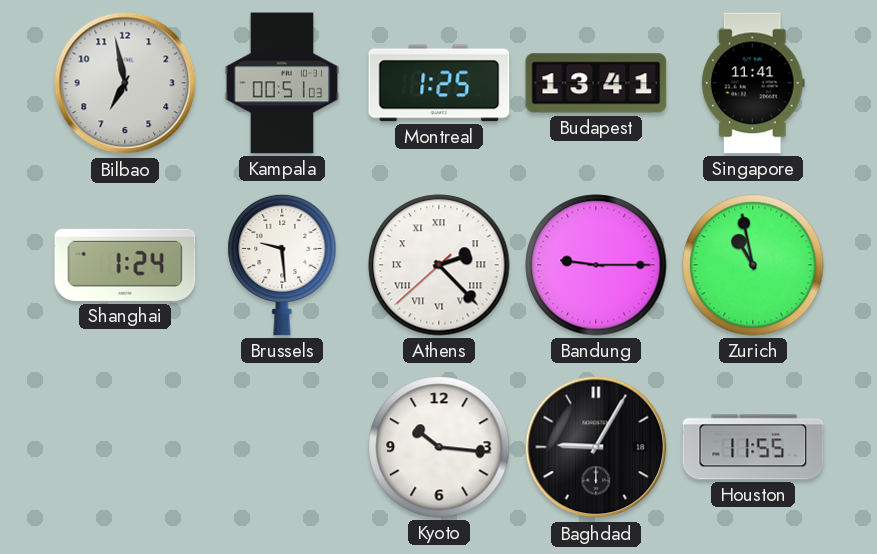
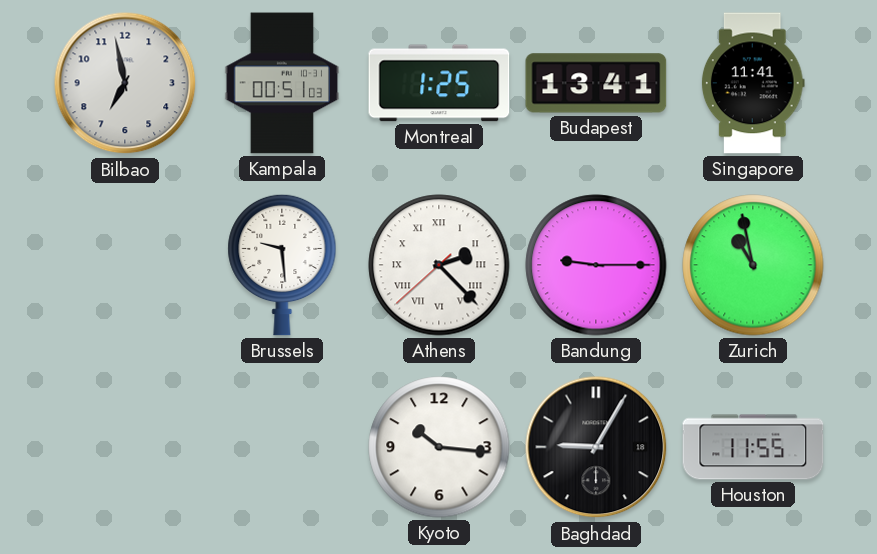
Shanghai: 1:24 -> none
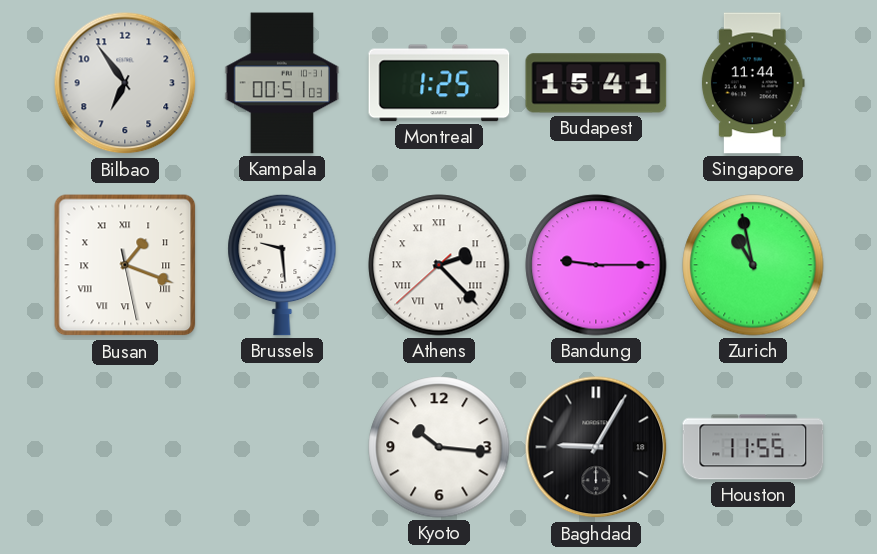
Bilbao: 6:58 -> 6:54
Budapest: 13:41 -> 15:41
Singapore: 11:41 -> 11:44
Busan: none -> 1:18
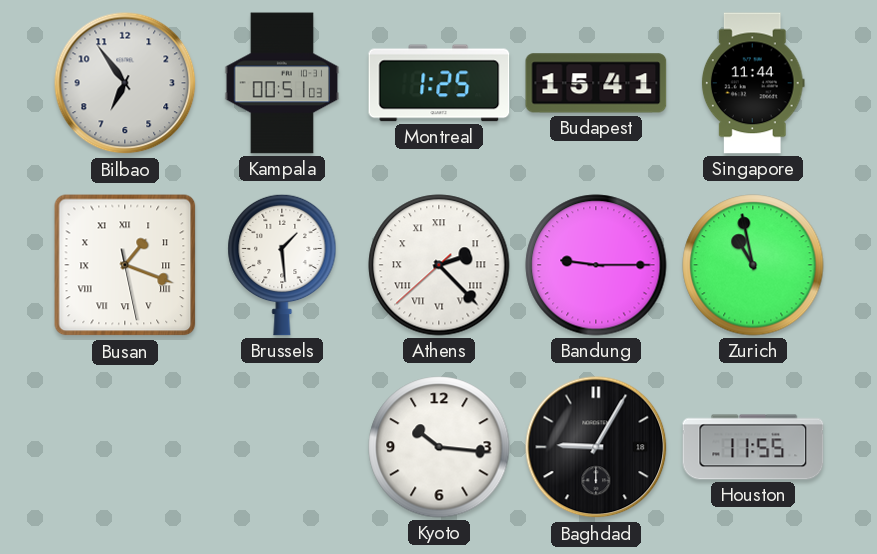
Brussels: 9:29 -> 1:29
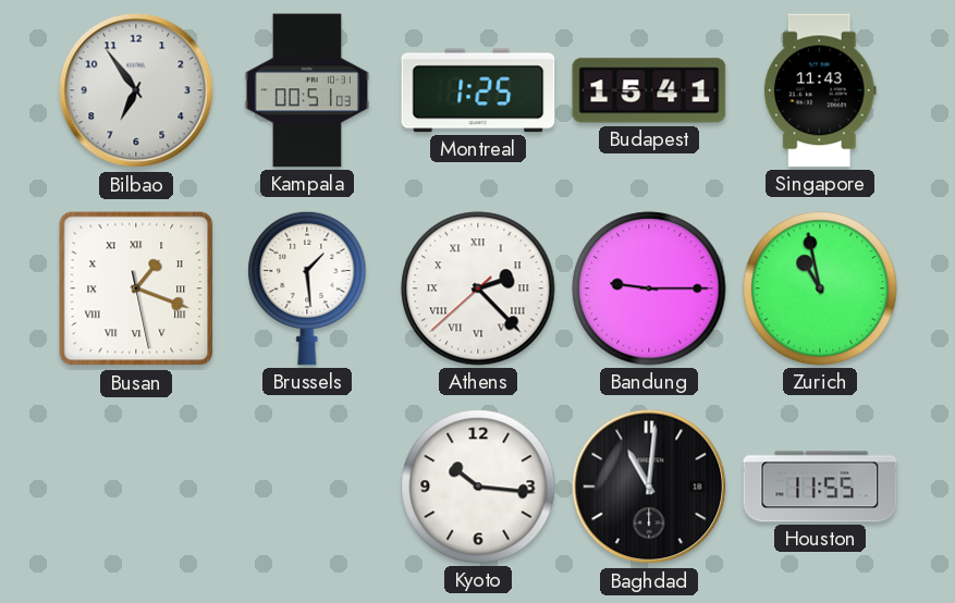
Singapore: 11:44 -> 11:43
Baghdad: 9:05 -> 11:01
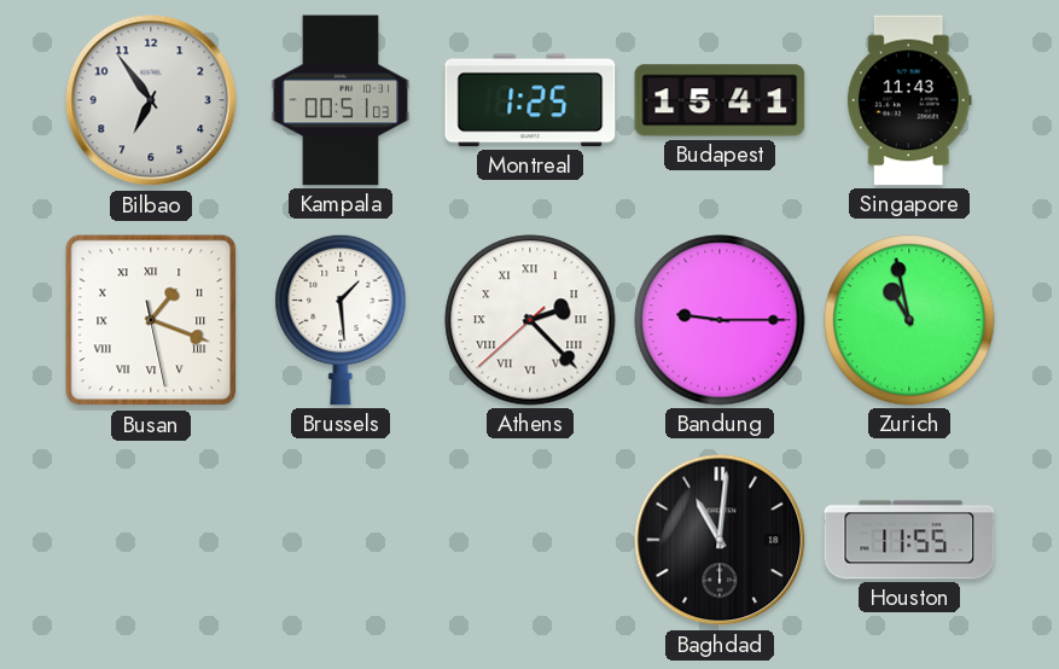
Kyoto: 10:16 -> none
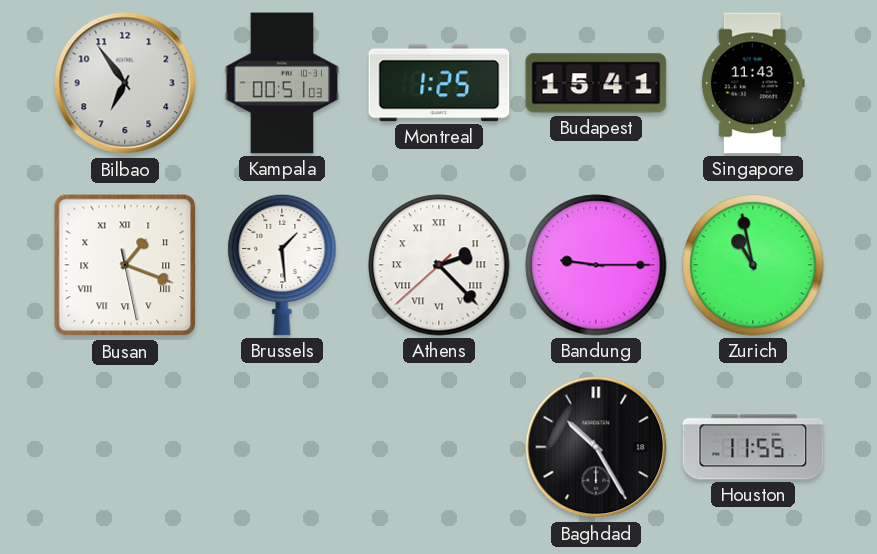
Baghdad: 11:01 -> 10:25
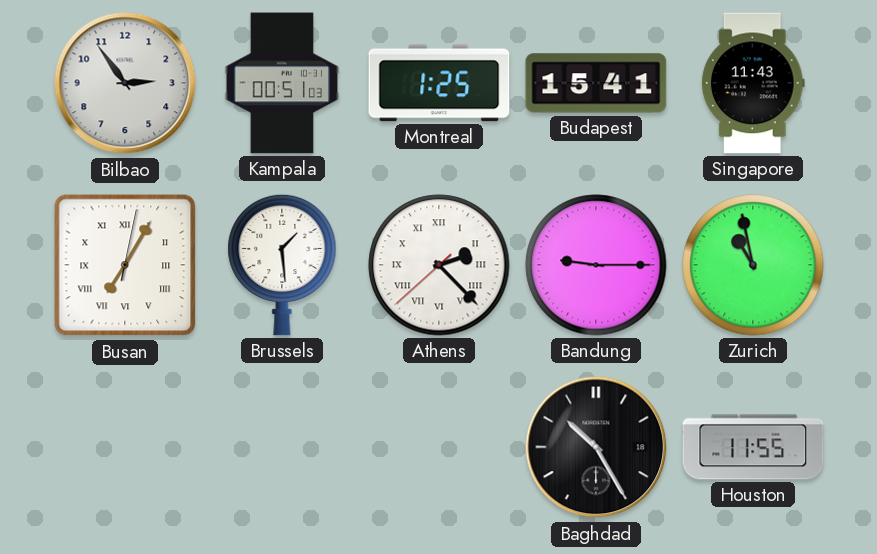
Bilbao: 6:54 -> 2:54
Busan: 1:18 -> 7:05
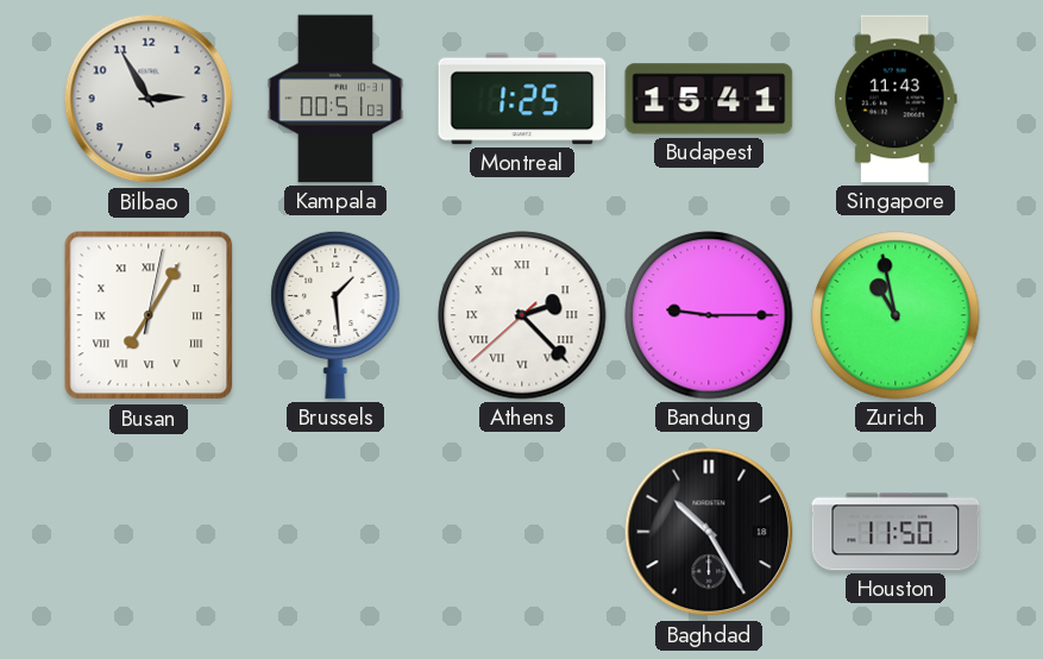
Bilbao: 2:54 -> 2:55
Houston: 11:55 -> 11:50
